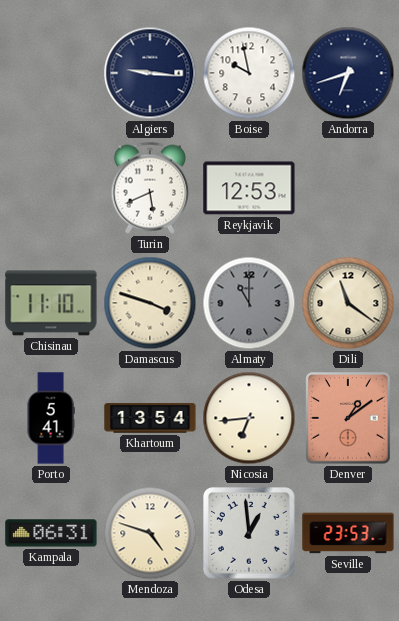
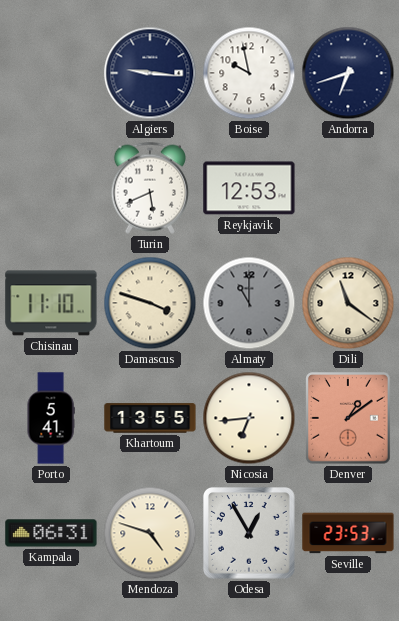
Khartoum: 13:54 -> 13:55
Odesa: 12:59 -> 12:55
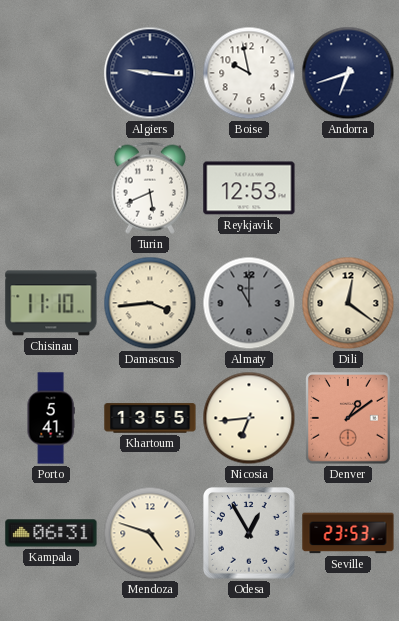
Damascus: 3:48 -> 3:44
Dili: 11:21 -> 12:21
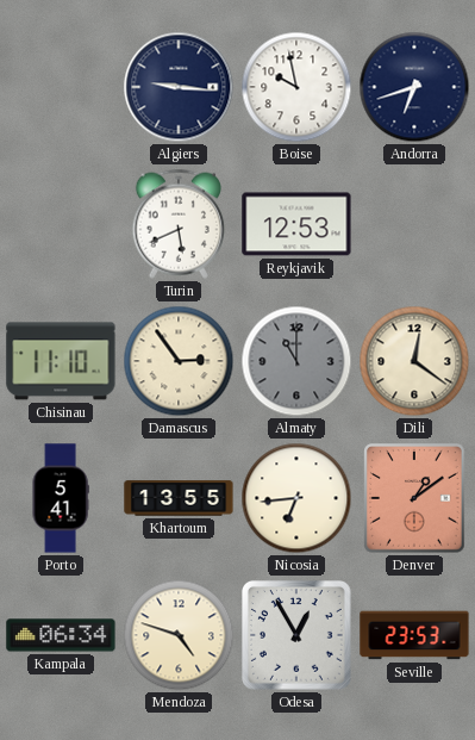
Damascus: 3:44 -> 2:54
Kampala: 06:31 -> 06:34
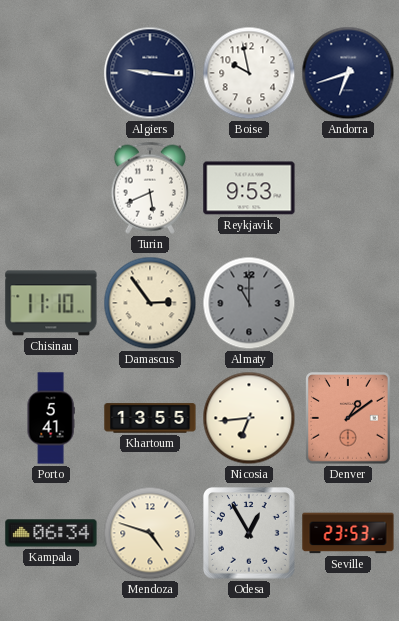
Reykjavik: 12:53 -> 9:53
Dili: 12:21 -> none
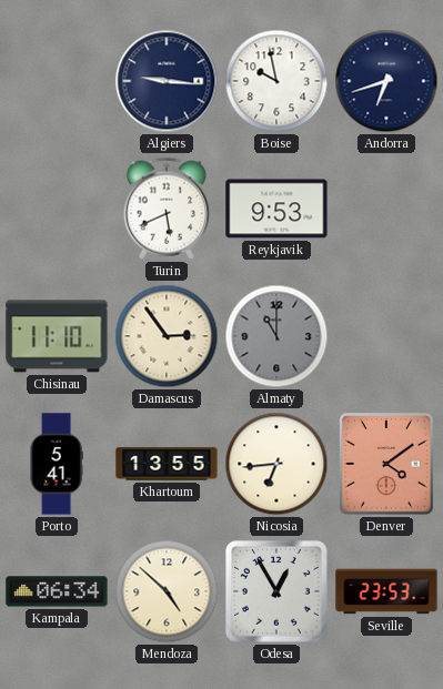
Denver: 1:09 -> 4:09
Mendoza: 4:48 -> 4:52
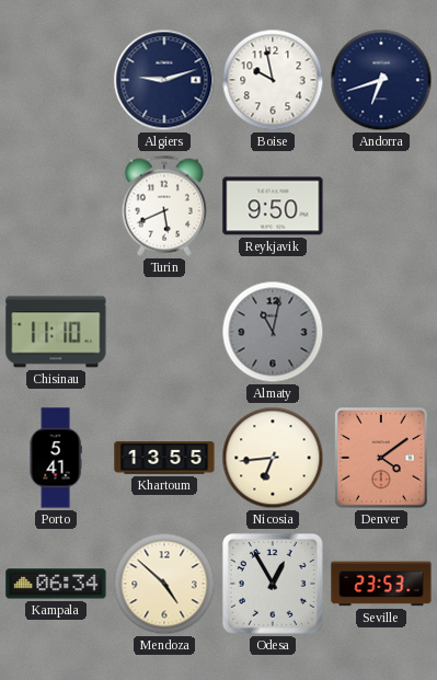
Algiers: 9:16 -> 9:12
Reykjavik: 9:53 -> 9:50
Damascus: 2:54 -> none
Almaty: 11:00 -> 11:02
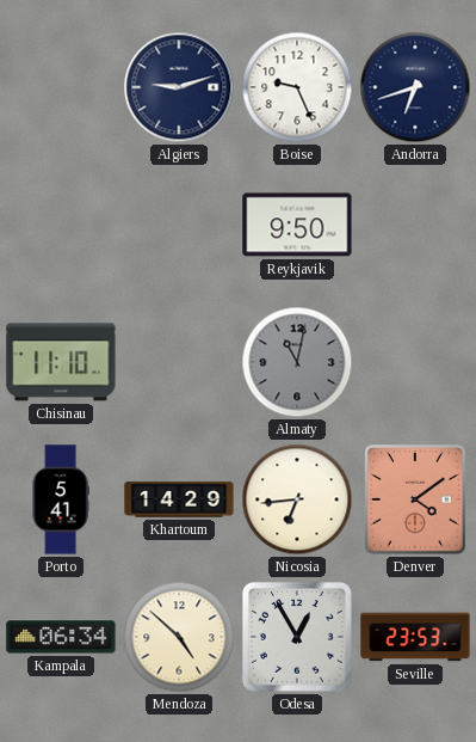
Boise: 9:58 -> 9:26
Turin: 5:41 -> none
Khartoum: 13:55 -> 14:29
